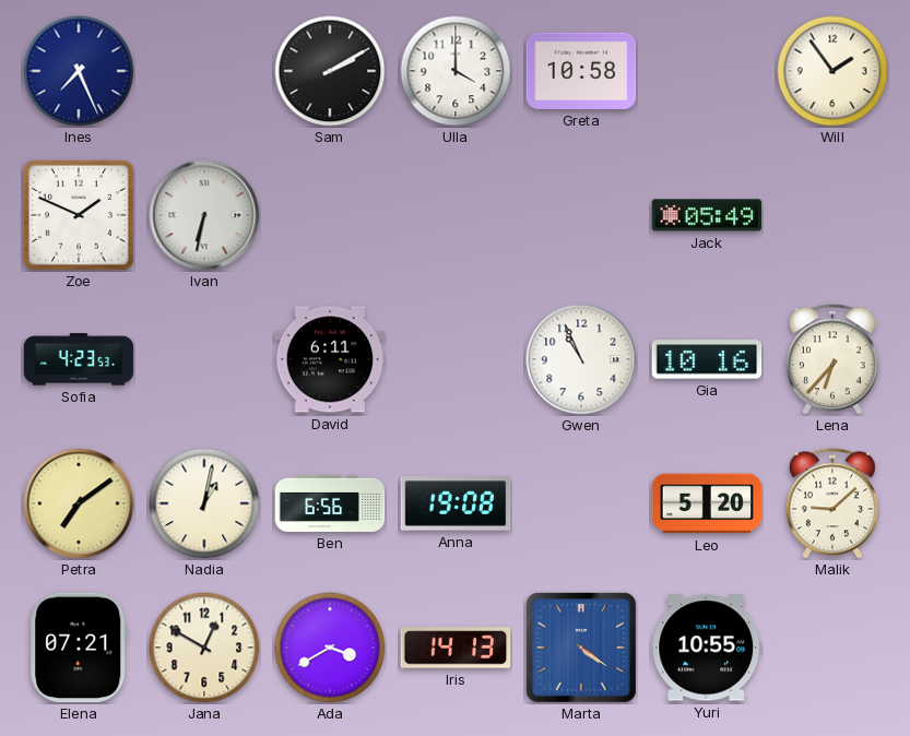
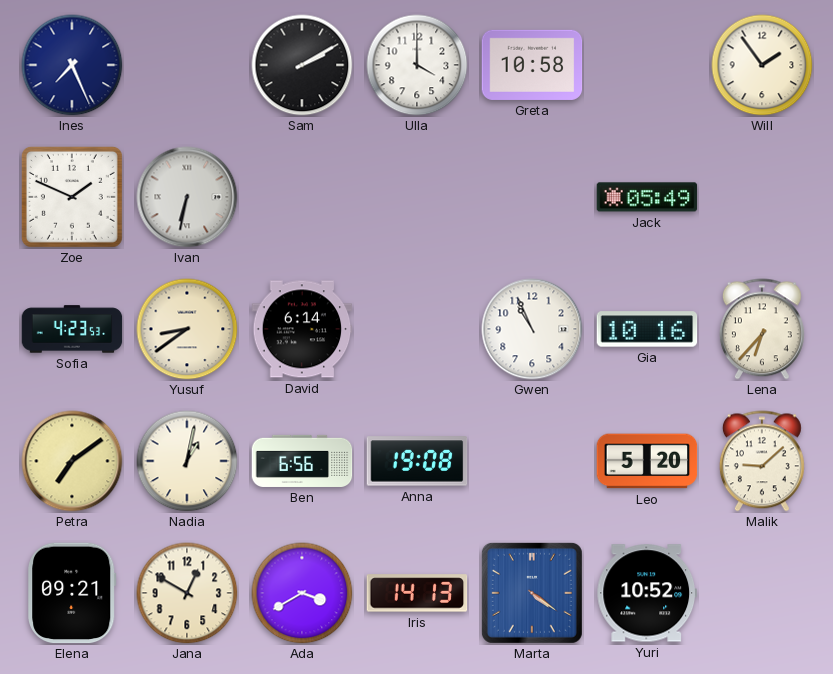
Yusuf: none -> 8:39
David: 6:11 -> 6:14
Elena: 07:21 -> 09:21
Yuri: 10:55 -> 10:52
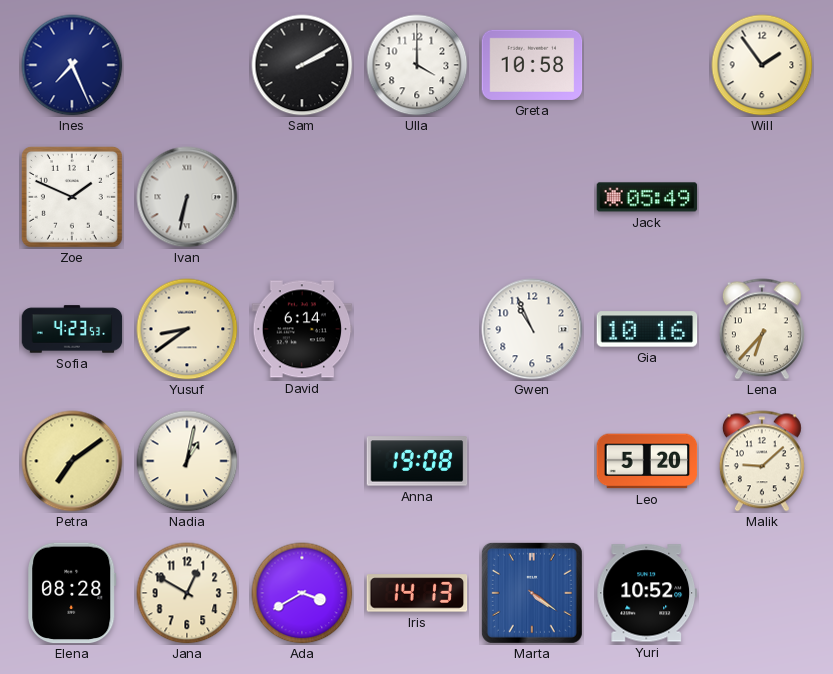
Ben: 6:56 -> none
Elena: 09:21 -> 08:28
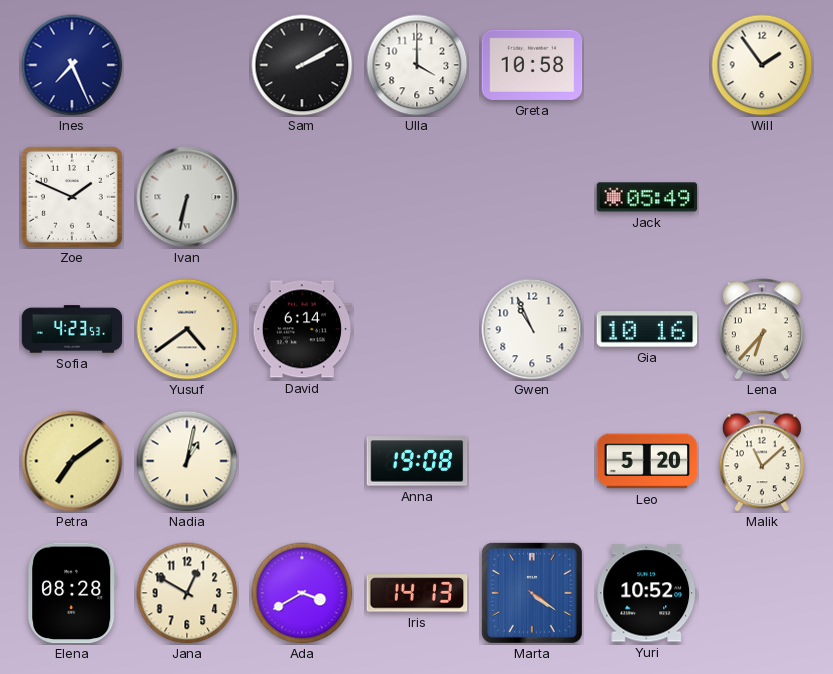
Yusuf: 8:39 -> 4:39
Malik: 9:08 -> 11:08
